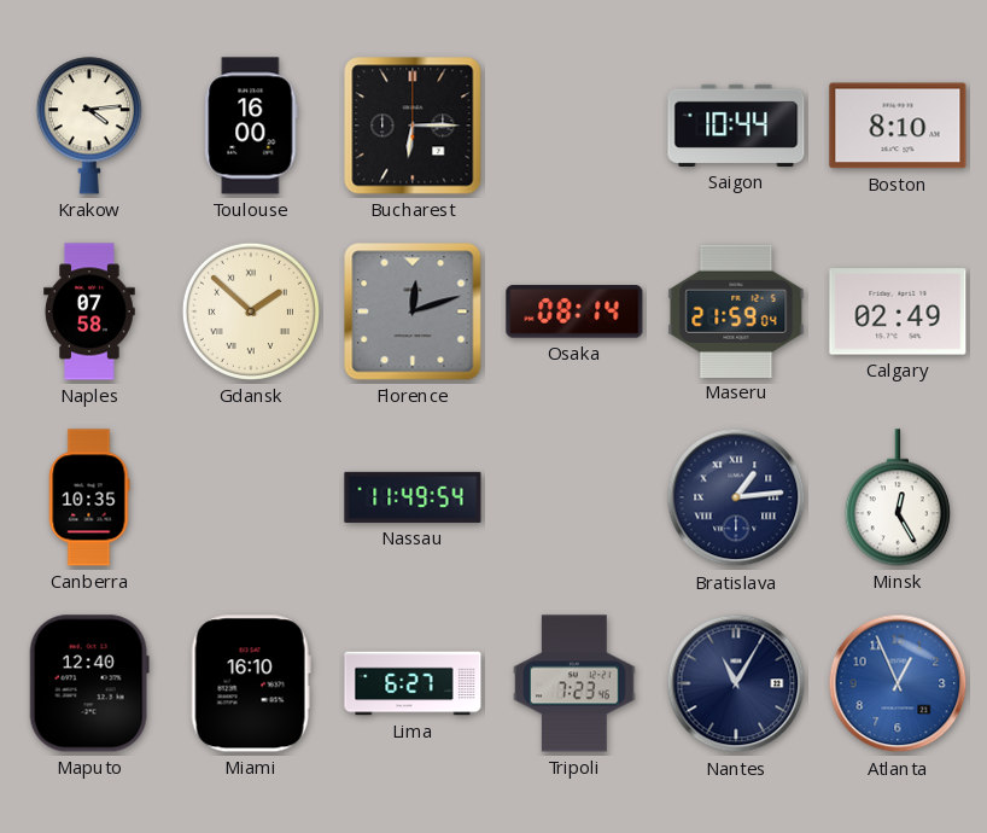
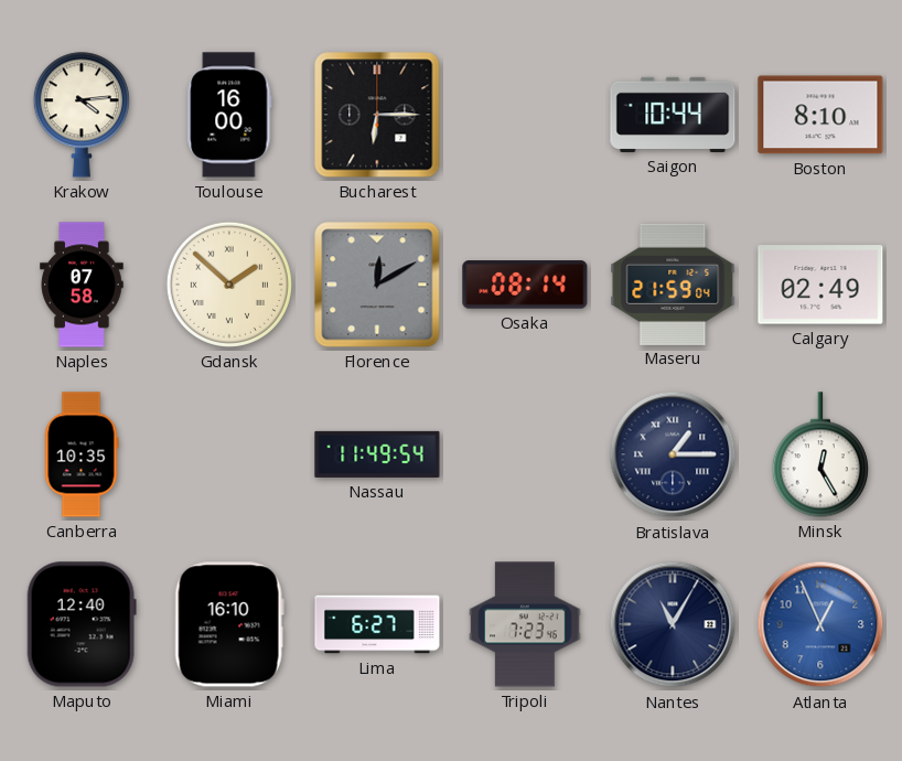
Florence: 12:12 -> 12:10
Bratislava: 1:14 -> 1:15
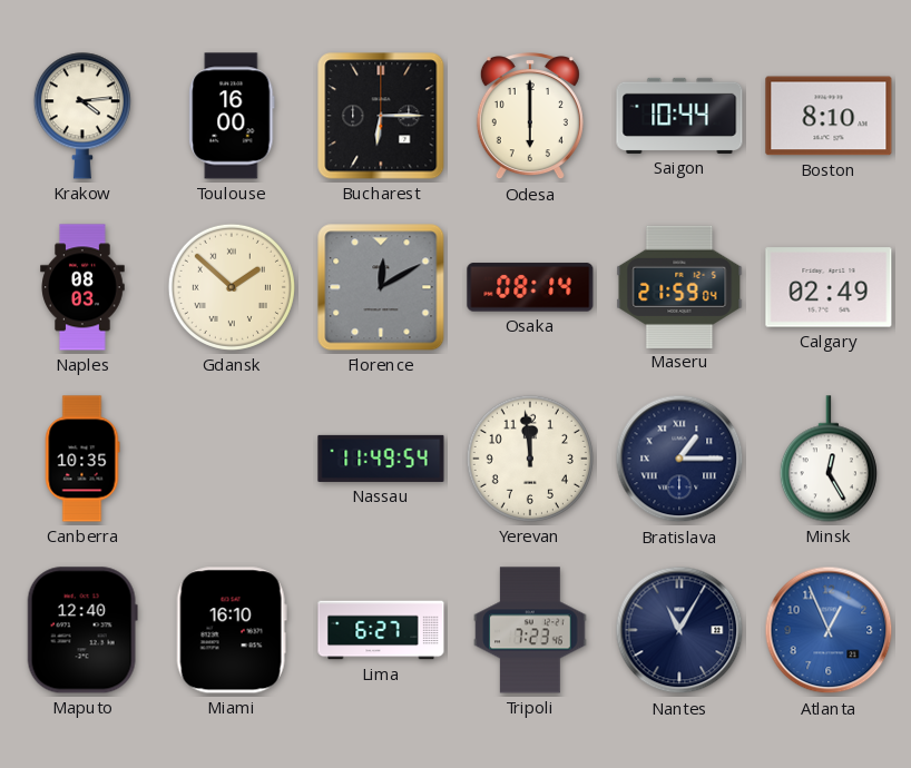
Odesa: none -> 6:00
Naples: 07:58 -> 08:03
Yerevan: none -> 11:59
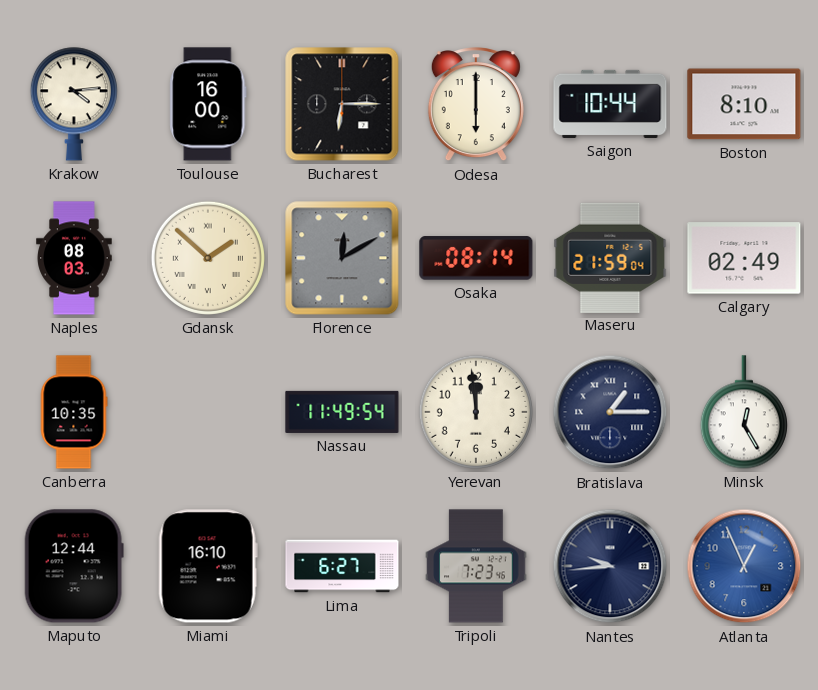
Maputo: 12:40 -> 12:44
Nantes: 11:05 -> 9:44
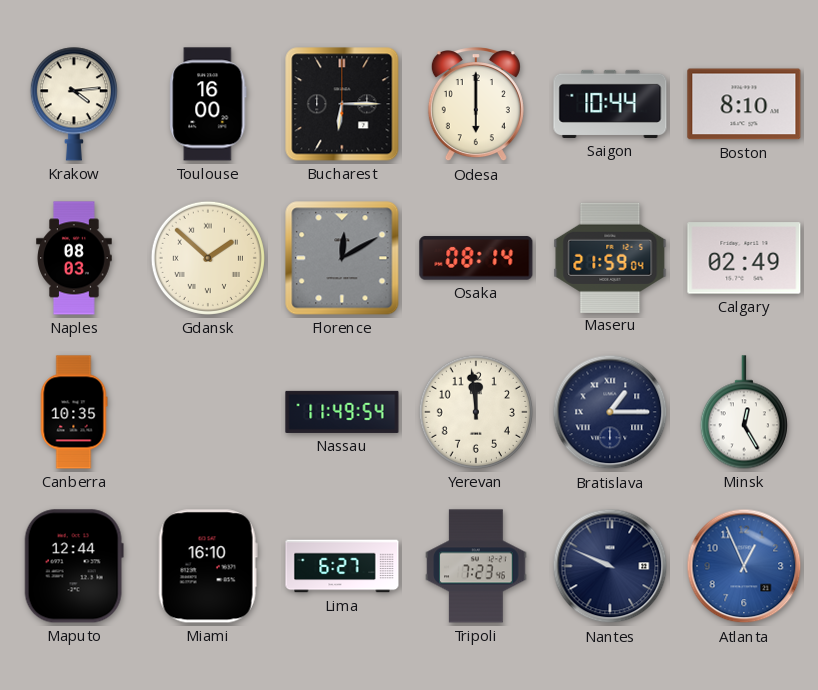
Nantes: 9:44 -> 9:49
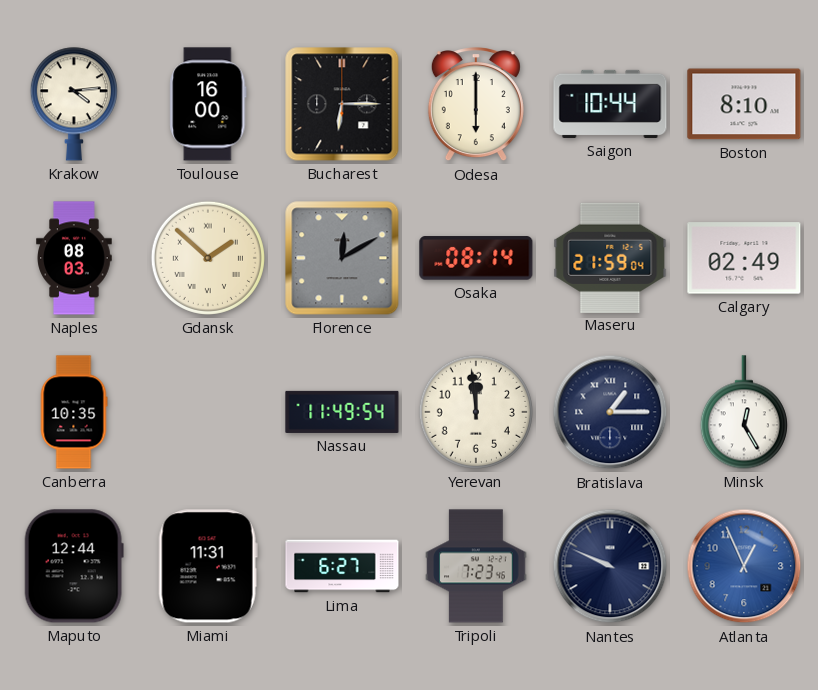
Miami: 16:10 -> 11:31
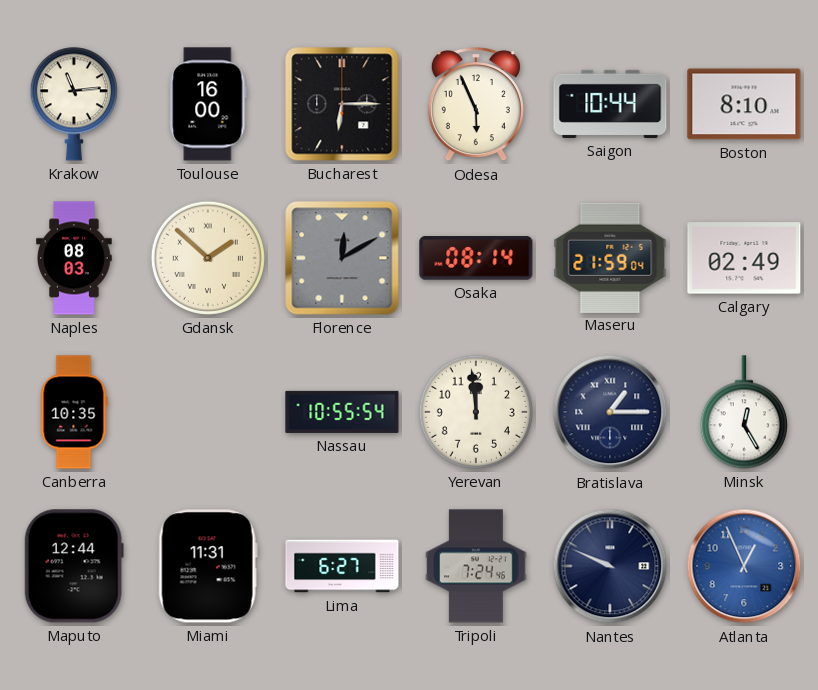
Krakow: 4:14 -> 11:14
Odesa: 6:00 -> 5:56
Nassau: 11:49 -> 10:55
Tripoli: 7:23 -> 7:24
